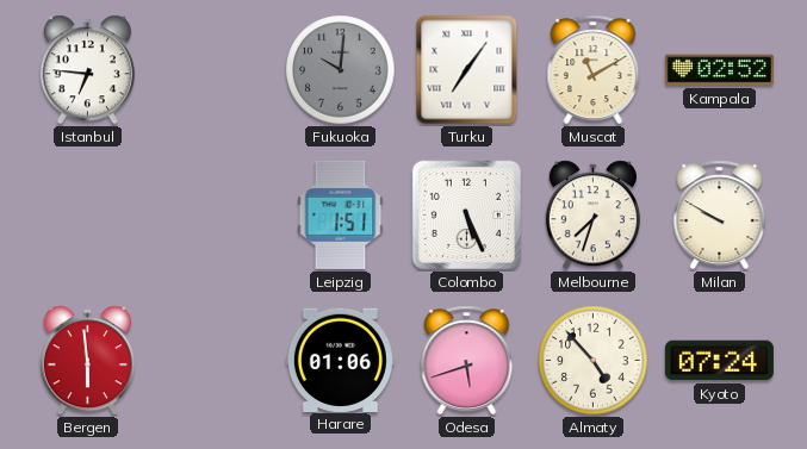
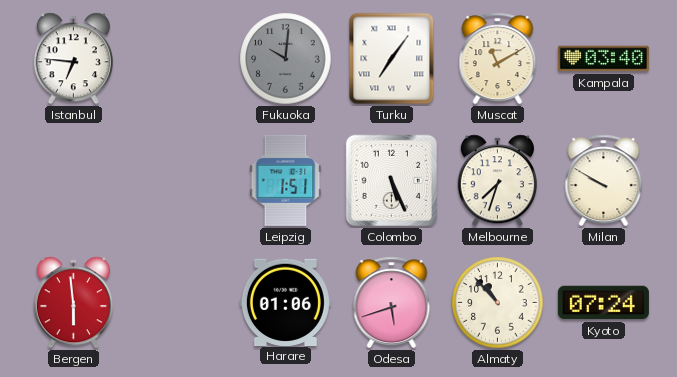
Kampala: 02:52 -> 03:40
Almaty: 4:53 -> 10:53
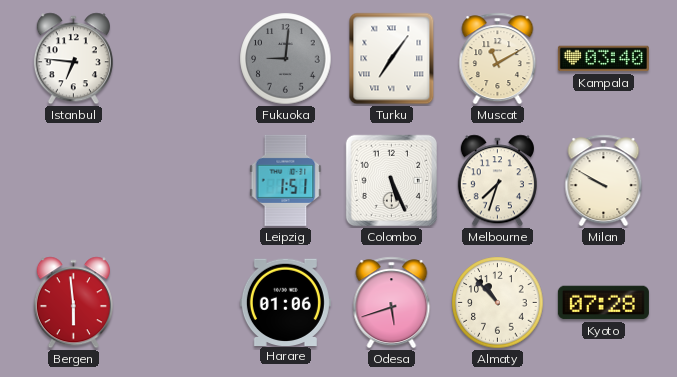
Fukuoka: 10:01 -> 9:01
Kyoto: 07:24 -> 07:28
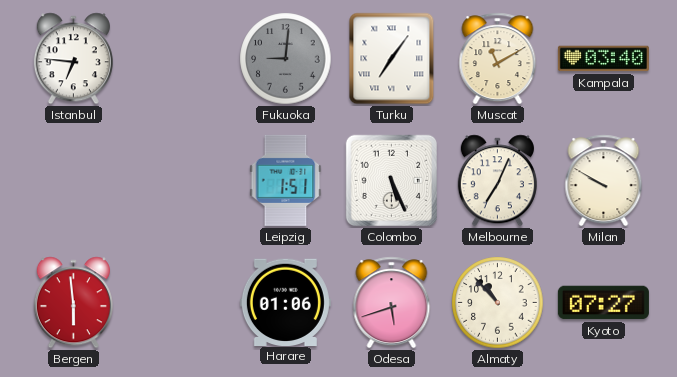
Melbourne: 7:33 -> 7:04
Kyoto: 07:28 -> 07:27
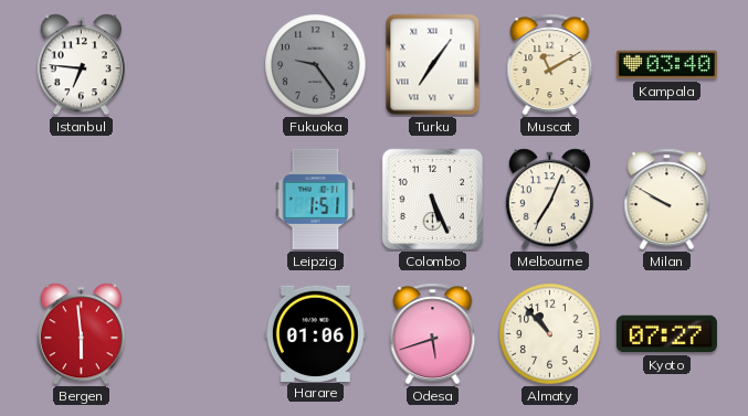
Fukuoka: 9:01 -> 9:24
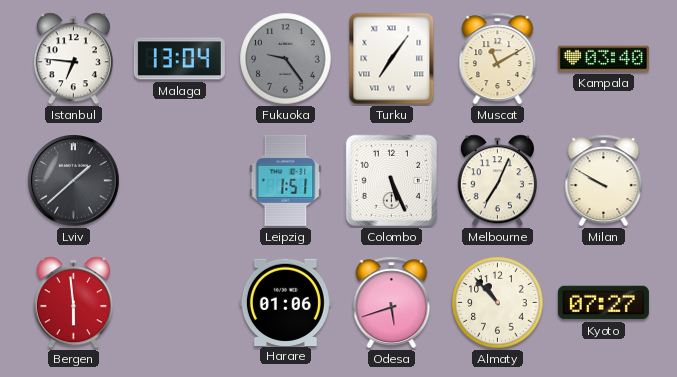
Malaga: none -> 13:04
Lviv: none -> 1:38
